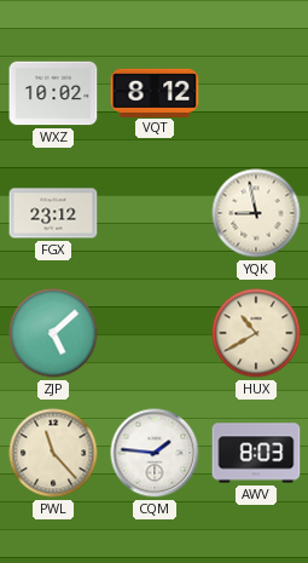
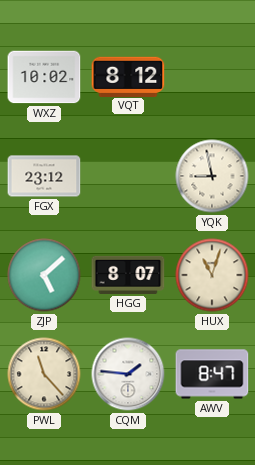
HGG: none -> 8:07
HUX: 10:40 -> 11:03
AWV: 8:03 -> 8:47
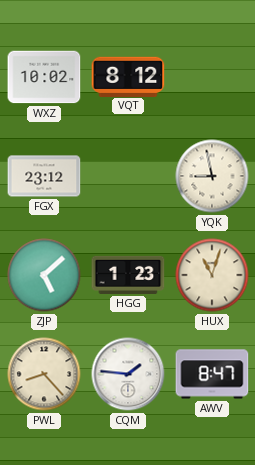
HGG: 8:07 -> 1:23
PWL: 11:23 -> 8:23
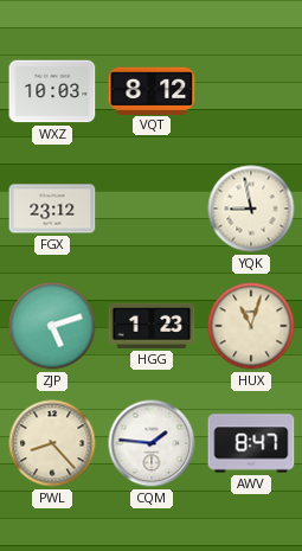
WXZ: 10:02 -> 10:03
ZJP: 5:08 -> 5:12
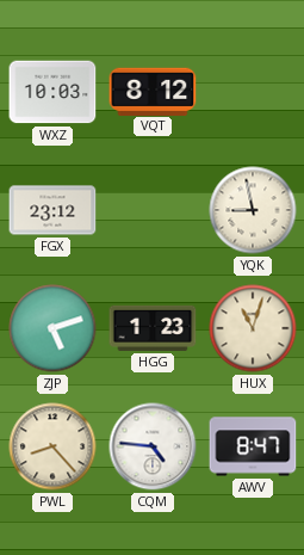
CQM: 1:46 -> 4:46
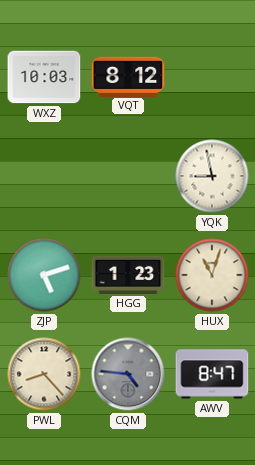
FGX: 23:12 -> none
CQM dial: white -> grey
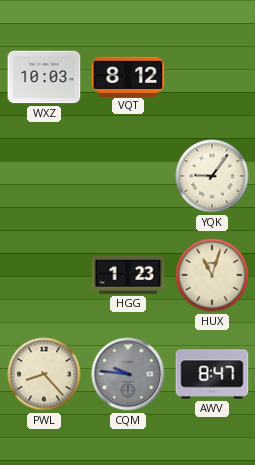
YQK: 8:58 -> 9:06
ZJP: 5:12 -> none
CQM: 4:46 -> 9:46
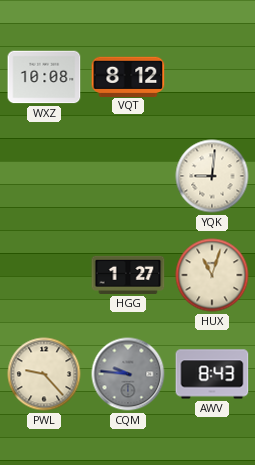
WXZ: 10:03 -> 10:08
YQK: 9:06 -> 9:01
HGG: 1:23 -> 1:27
PWL: 8:23 -> 9:23
AWV: 8:47 -> 8:43
